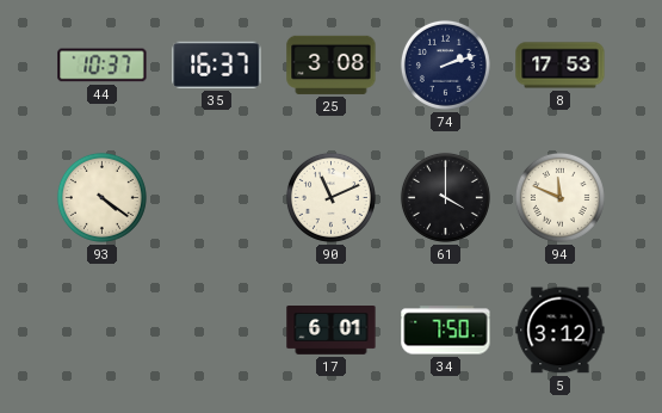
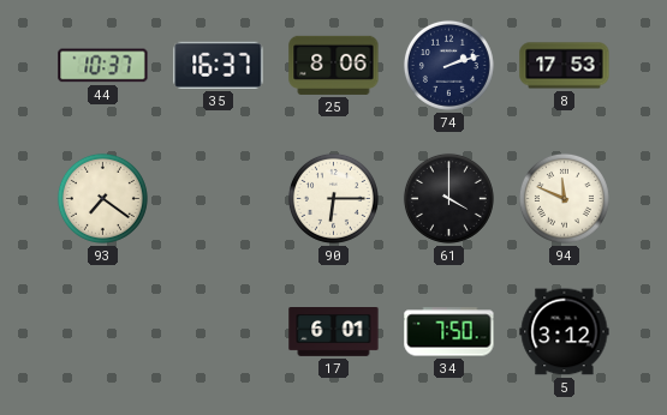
25: 3:08 -> 8:06
93: 4:21 -> 7:21
90: 11:11 -> 6:15
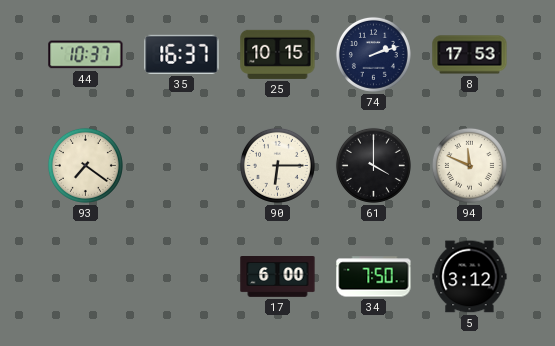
25: 8:06 -> 10:15
17: 6:01 -> 6:00
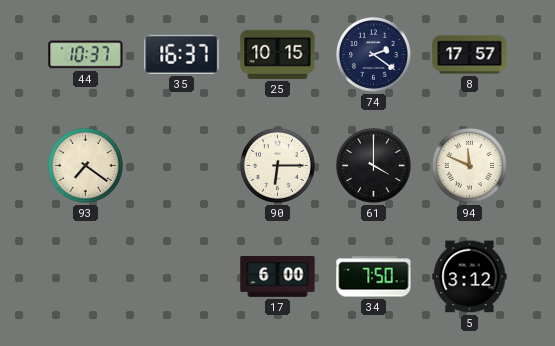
74: 2:12 -> 2:21
8: 17:53 -> 17:57
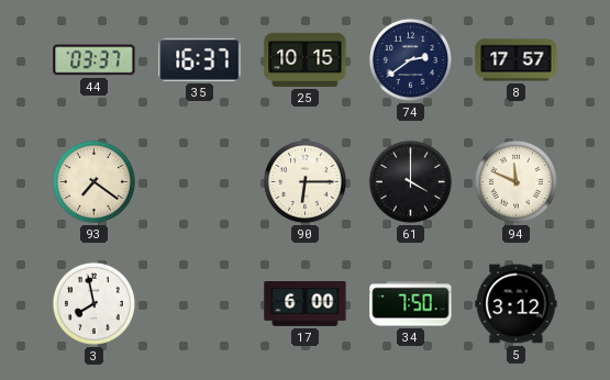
44: 10:37 -> 03:37
74: 2:21 -> 2:39
3: none -> 7:58
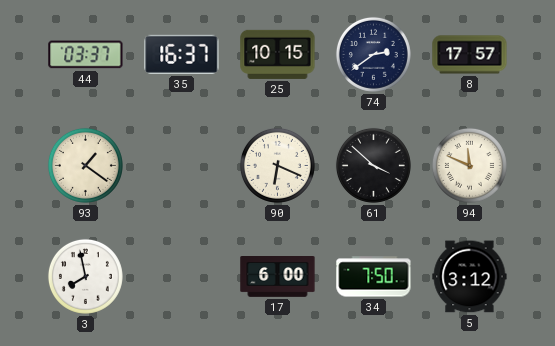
93: 7:21 -> 1:21
90: 6:15 -> 6:19
61: 4:00 -> 3:52
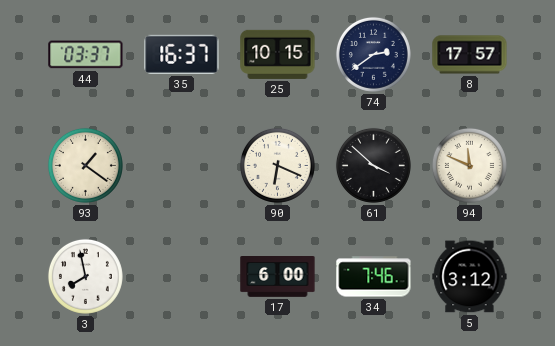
34: 7:50 -> 7:46
